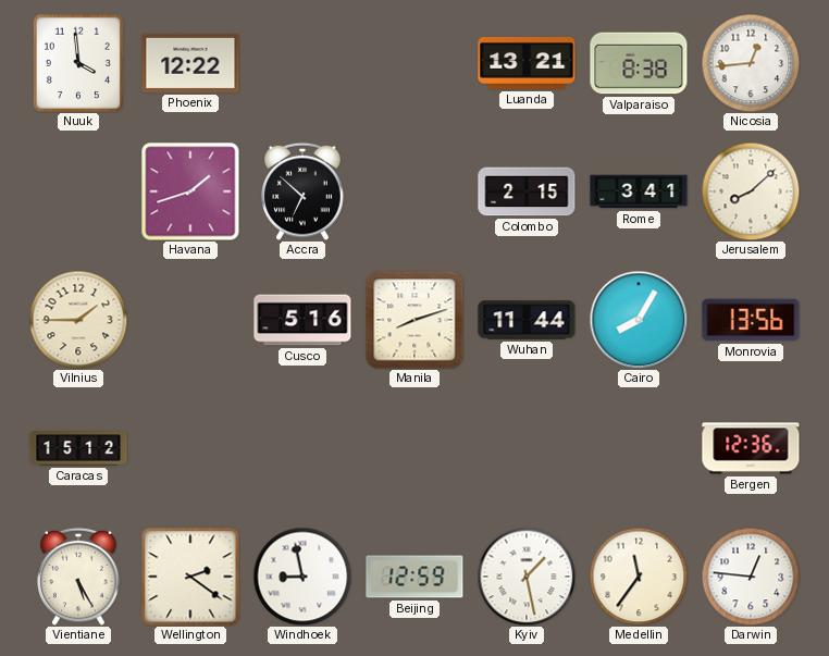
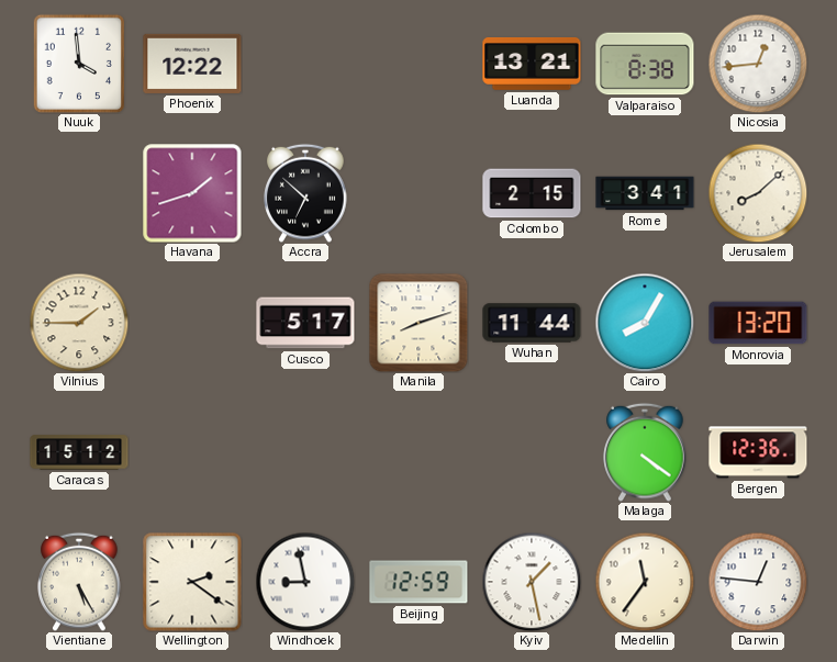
Cusco: 5:16 -> 5:17
Monrovia: 13:56 -> 13:20
Malaga: none -> 4:21
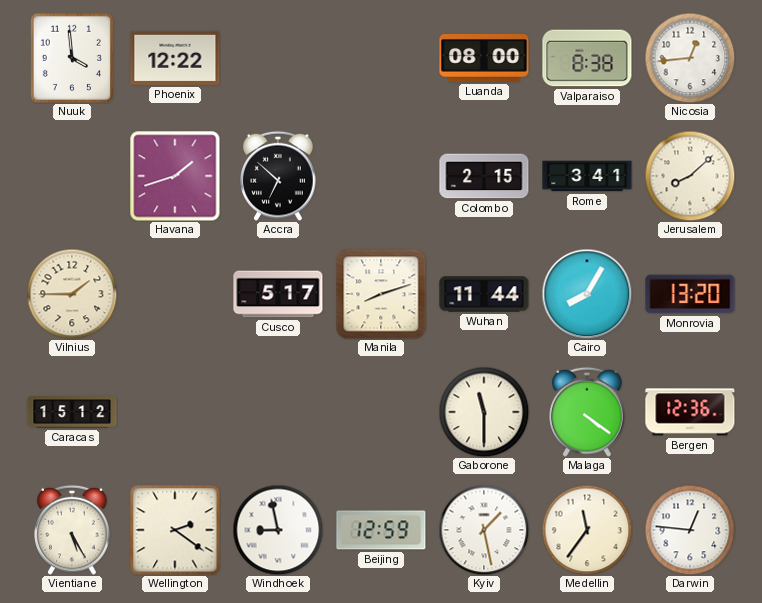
Luanda: 13:21 -> 08:00
Gaborone: none -> 11:30
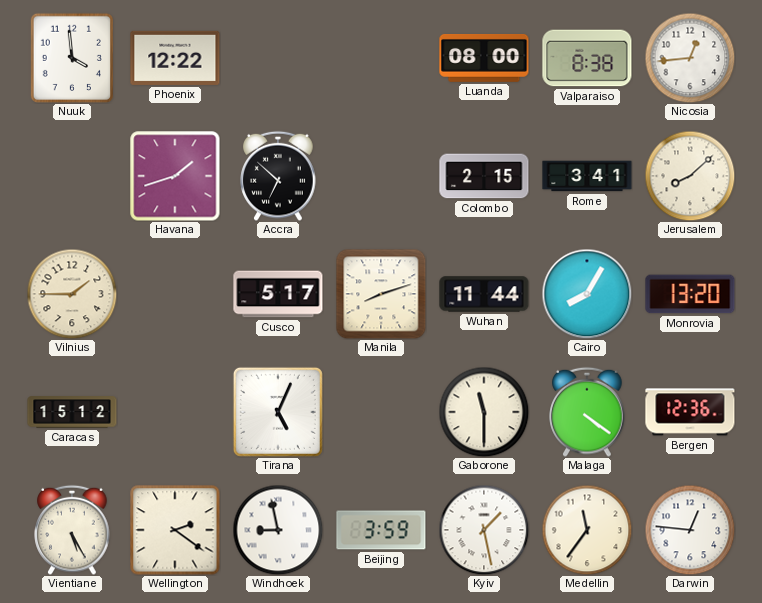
Tirana: none -> 5:04
Beijing: 12:59 -> 3:59
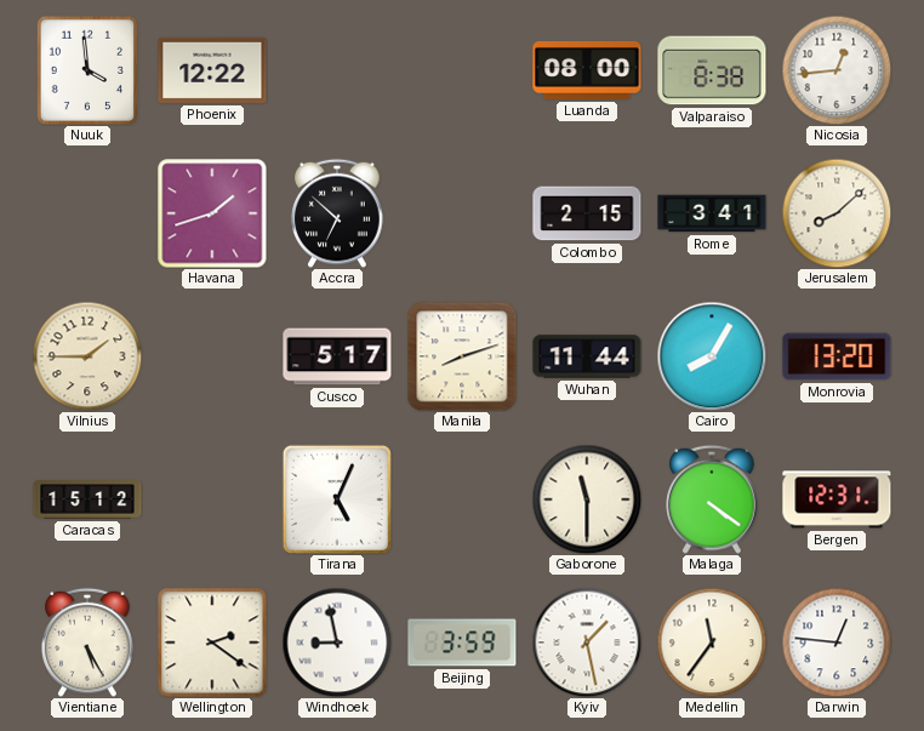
Bergen: 12:36 -> 12:31
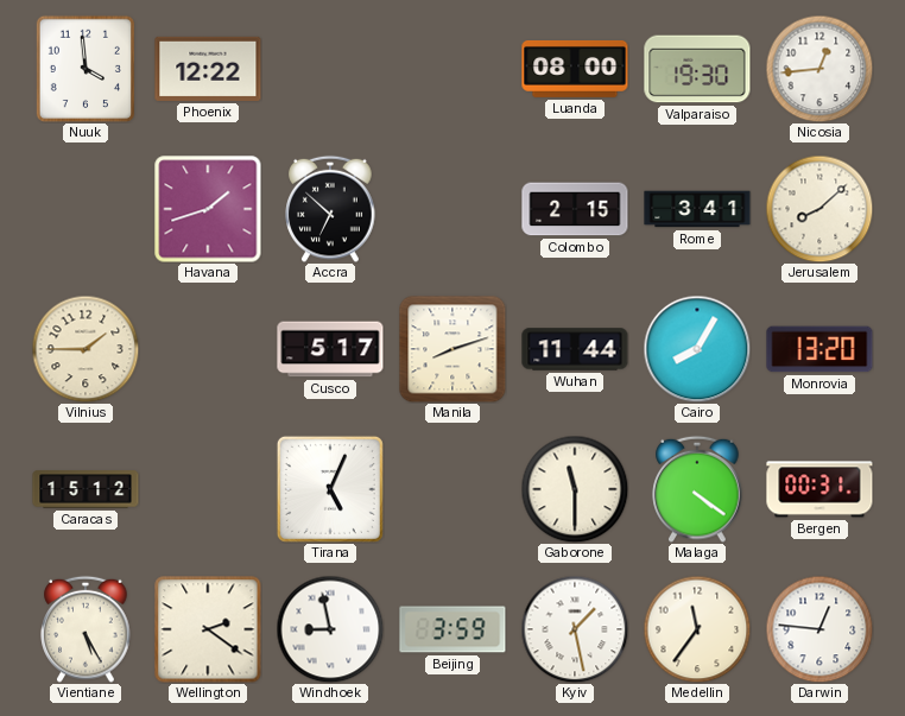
Valparaiso: 8:38 -> 19:30
Bergen: 12:31 -> 00:31
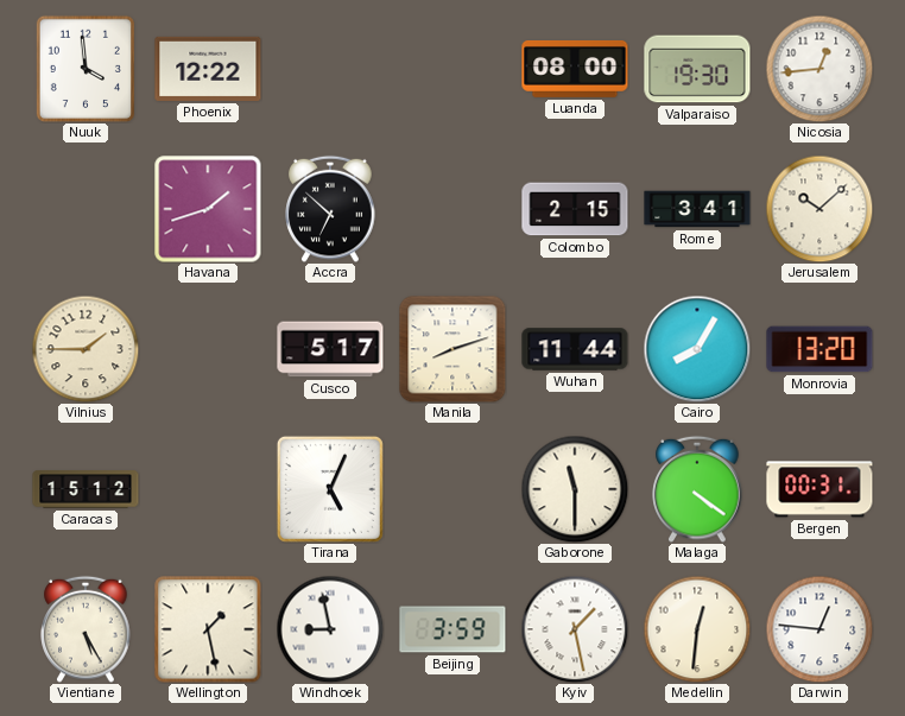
Jerusalem: 8:08 -> 10:08
Wellington: 2:21 -> 1:28
Medellin: 11:36 -> 12:31
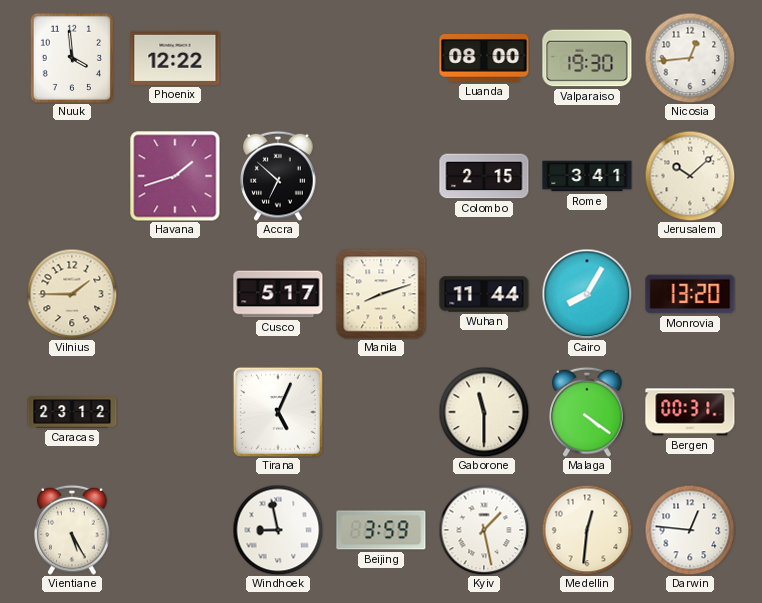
Caracas: 15:12 -> 23:12
Wellington: 1:28 -> none
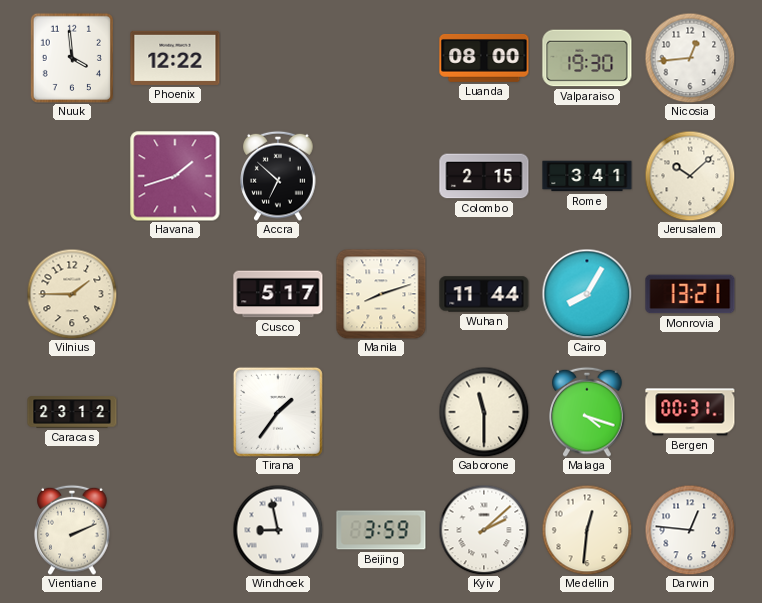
Monrovia: 13:20 -> 13:21
Tirana: 5:04 -> 1:36
Malaga: 4:21 -> 4:18
Vientiane: 5:25 -> 2:11
Kyiv: 1:28 -> 2:08
